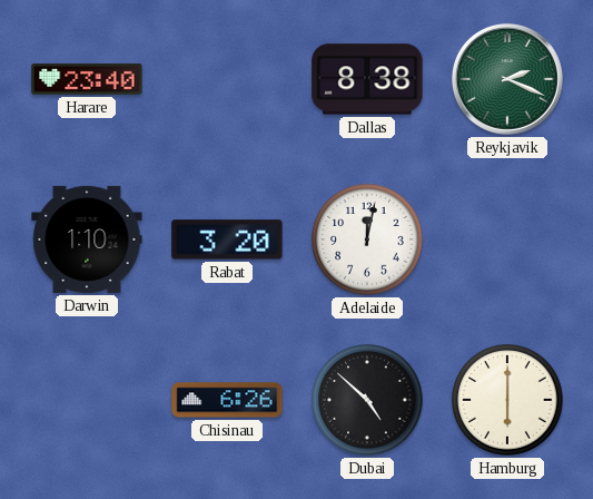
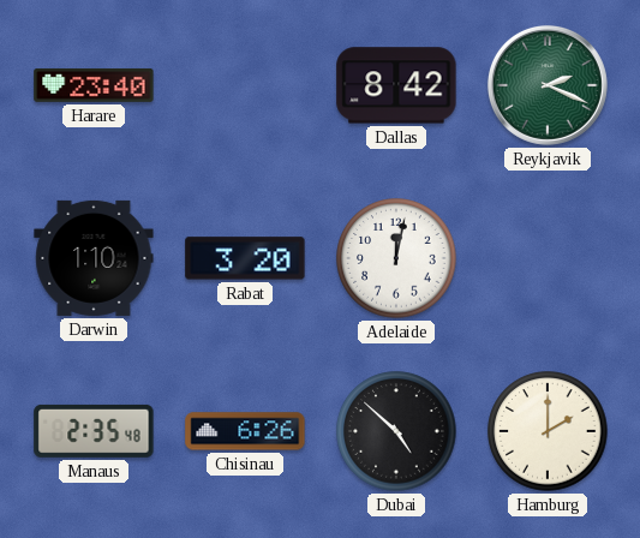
Dallas: 8:38 -> 8:42
Manaus: none -> 2:35
Hamburg: 6:00 -> 2:00
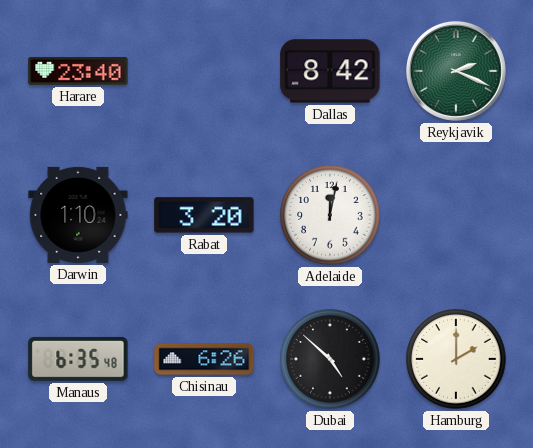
Manaus: 2:35 -> 6:35
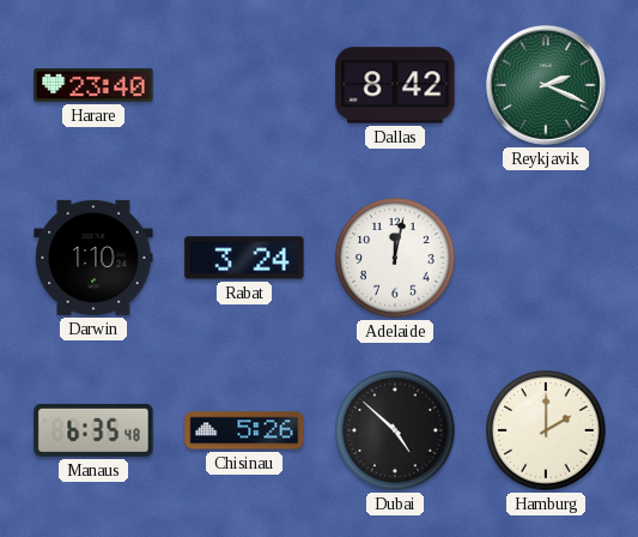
Rabat: 3:20 -> 3:24
Chisinau: 6:26 -> 5:26
